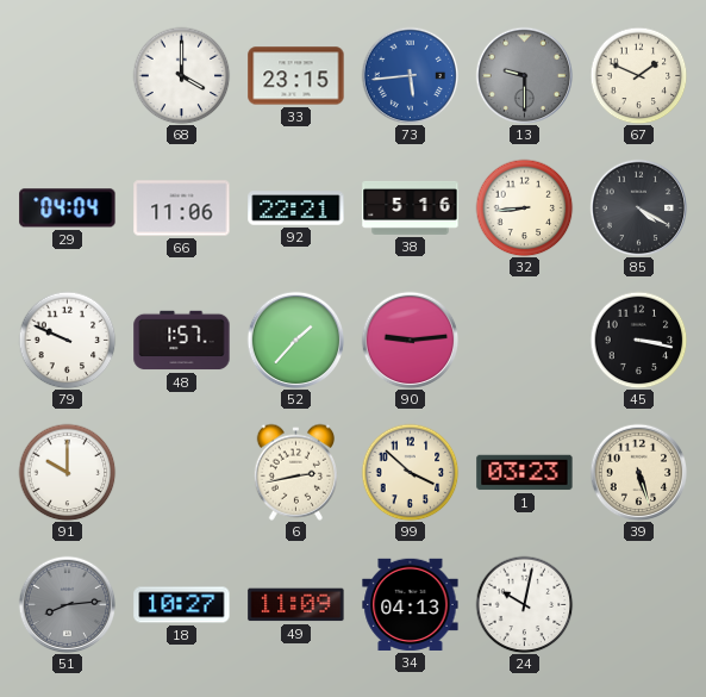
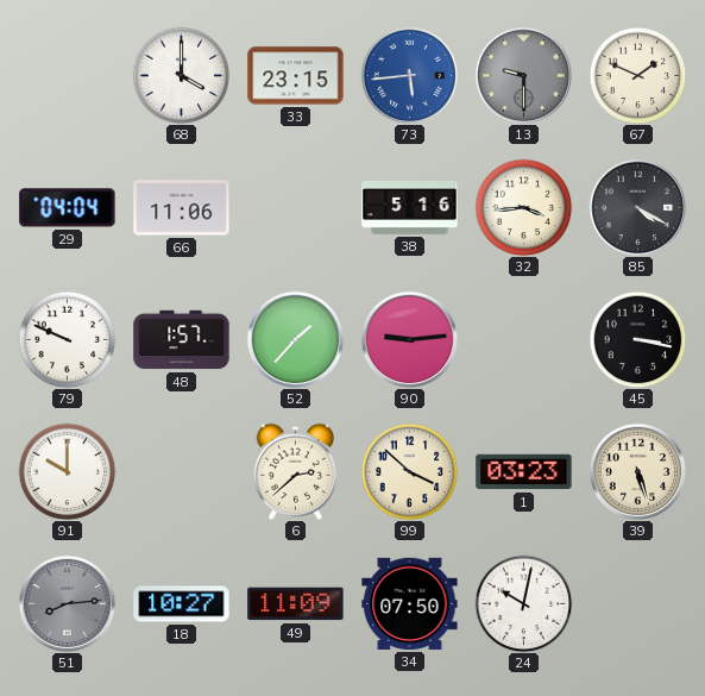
92: 22:21 -> none
32: 8:44 -> 3:44
6: 2:43 -> 2:38
34: 04:13 -> 07:50
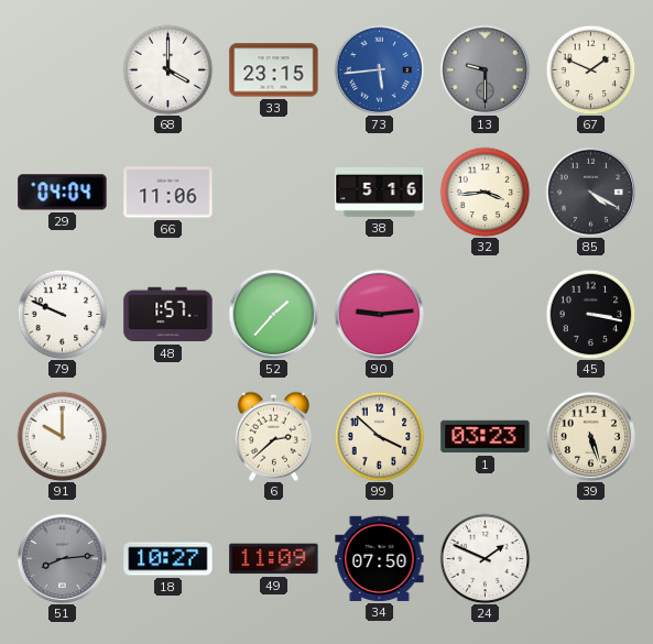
24: 10:02 -> 1:49
